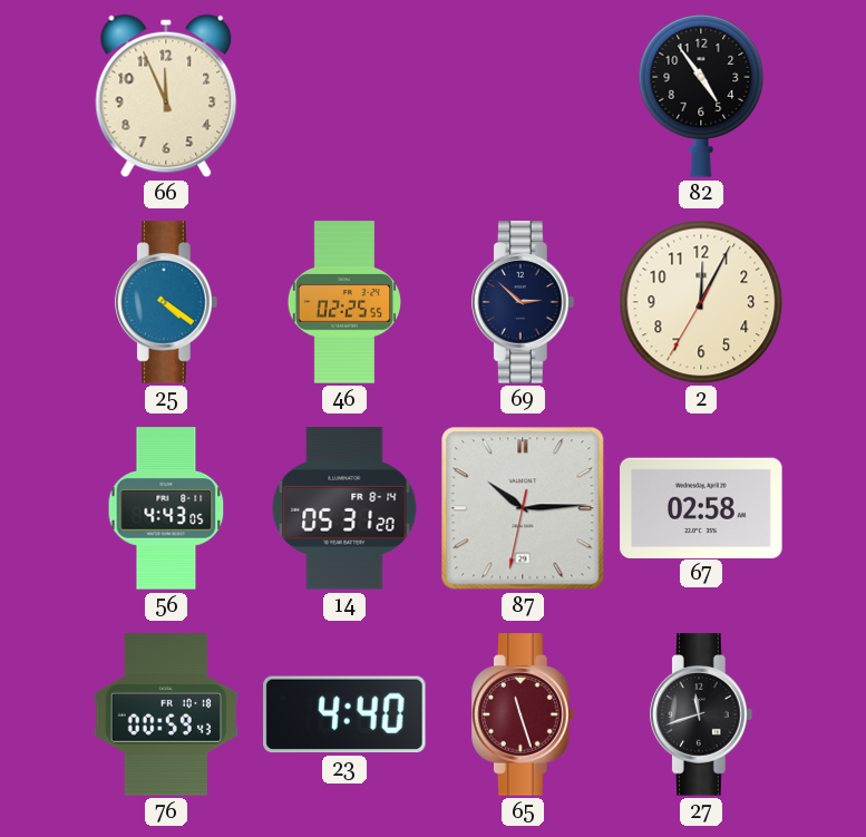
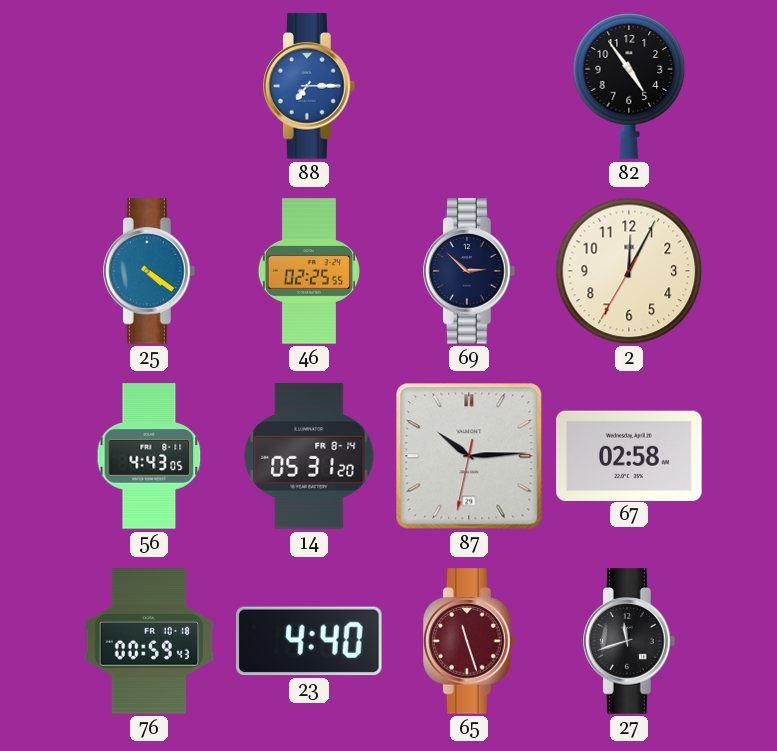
66: 11:56 -> none
88: none -> 7:15
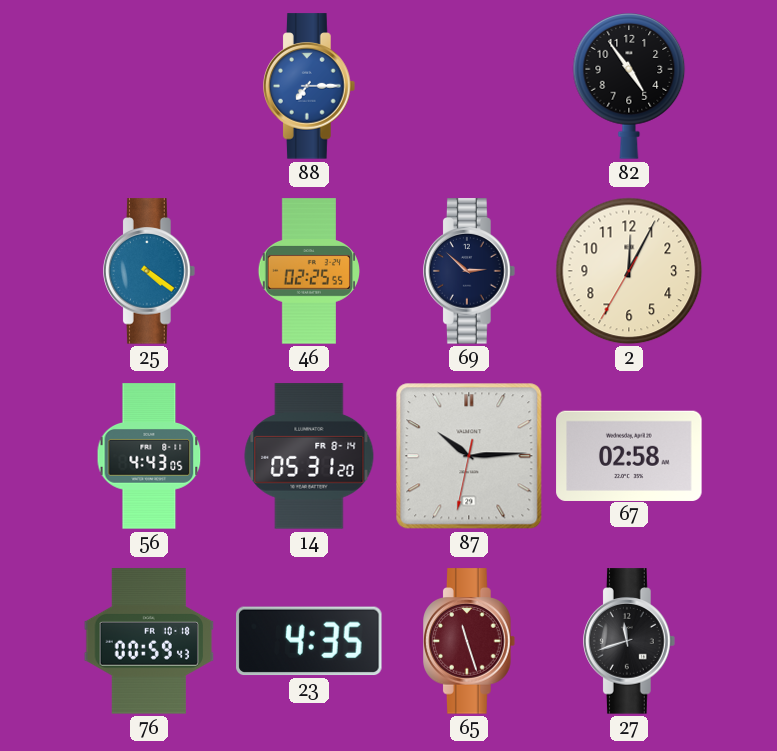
23: 4:40 -> 4:35
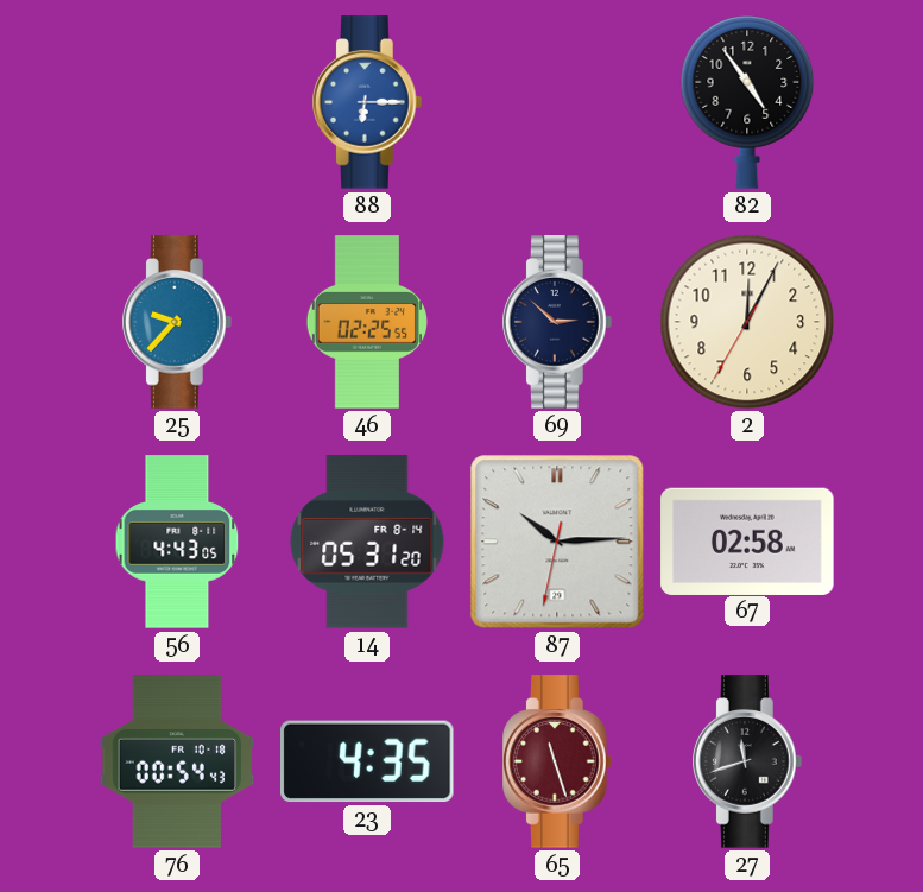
88: 7:15 -> 6:15
25: 4:21 -> 9:37
76: 00:59 -> 00:54
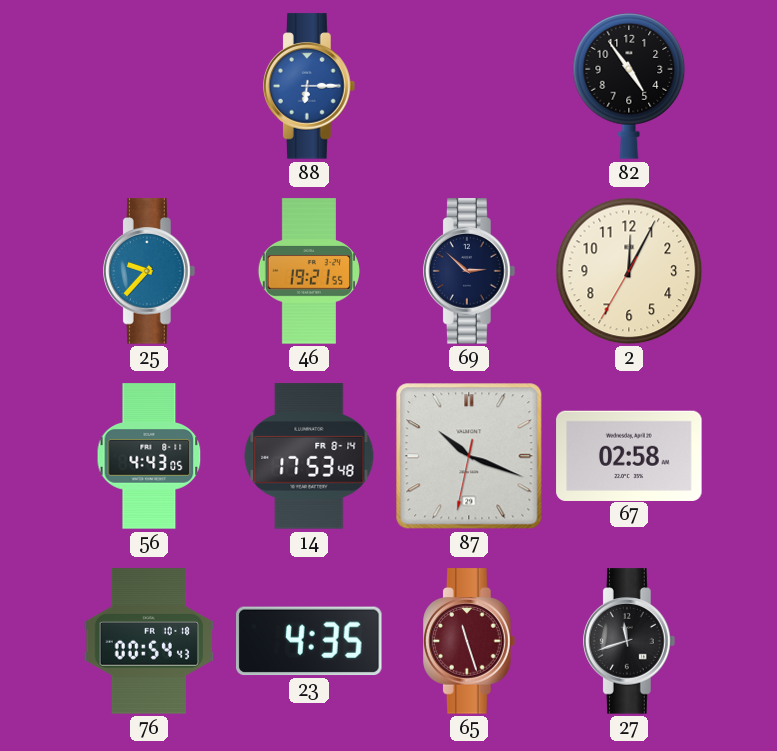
46: 02:25 -> 19:21
14: 05:31 -> 17:53
87: 10:14 -> 10:18
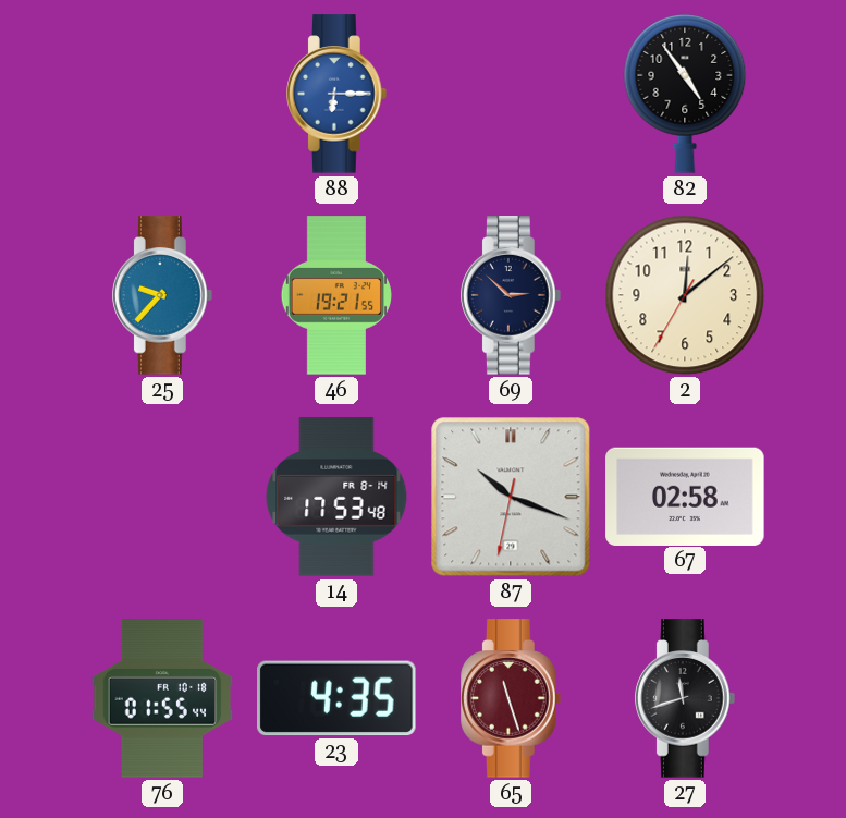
2: 12:04 -> 12:08
56: 4:43 -> none
76: 00:54 -> 01:55
